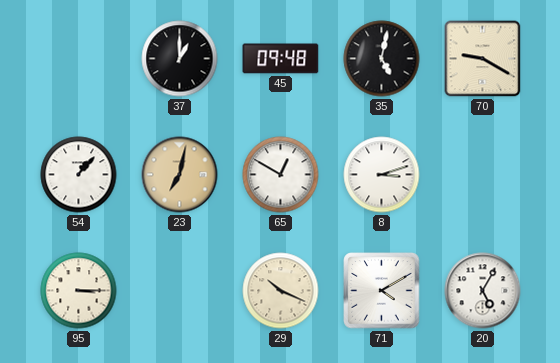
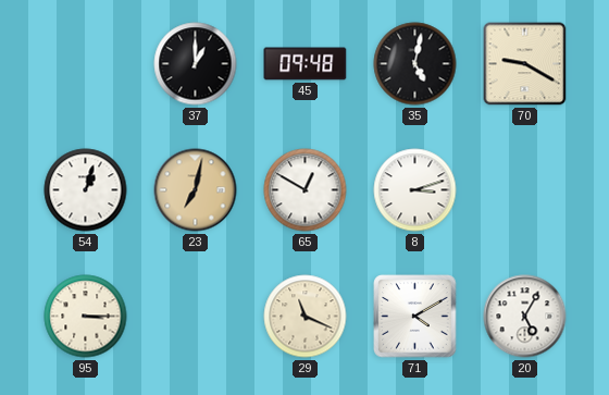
54: 1:07 -> 1:03
29: 10:19 -> 11:19
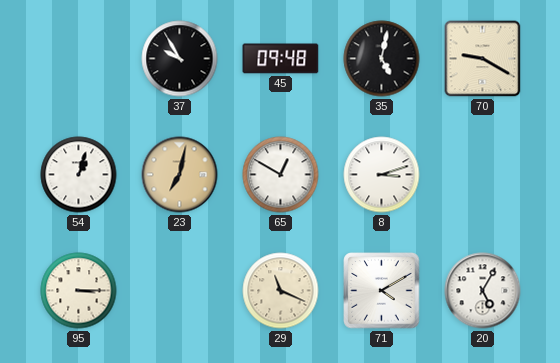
37: 1:00 -> 9:55
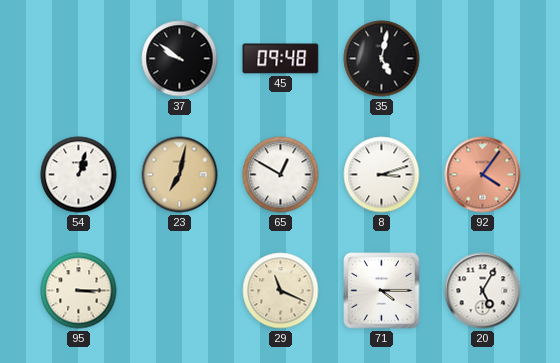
37: 9:55 -> 9:51
70: 9:20 -> none
92: none -> 4:06
71: 4:10 -> 4:15
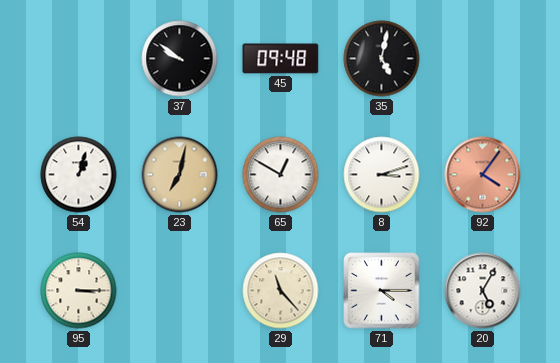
29: 11:19 -> 11:23
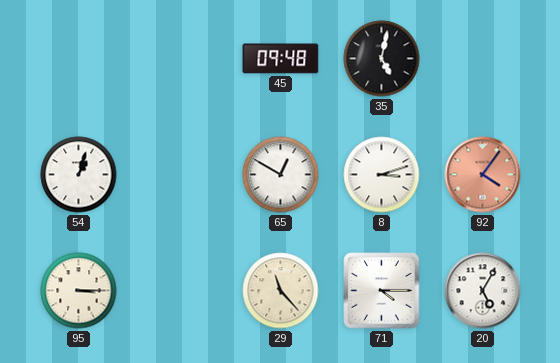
37: 9:51 -> none
23: 7:02 -> none
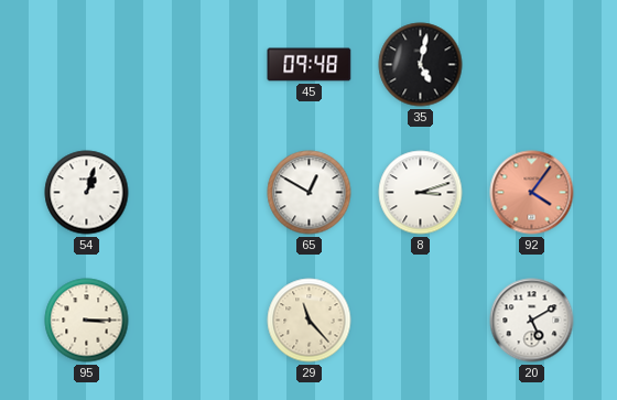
71: 4:15 -> none
20: 5:05 -> 5:10
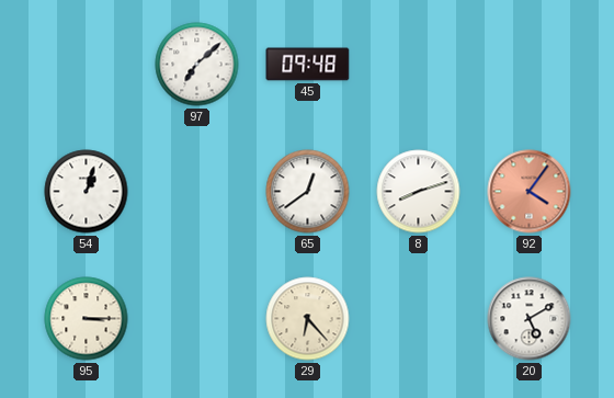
97: none -> 7:08
35: 5:02 -> none
65: 12:50 -> 12:39
8: 3:12 -> 8:12
29: 11:23 -> 6:23
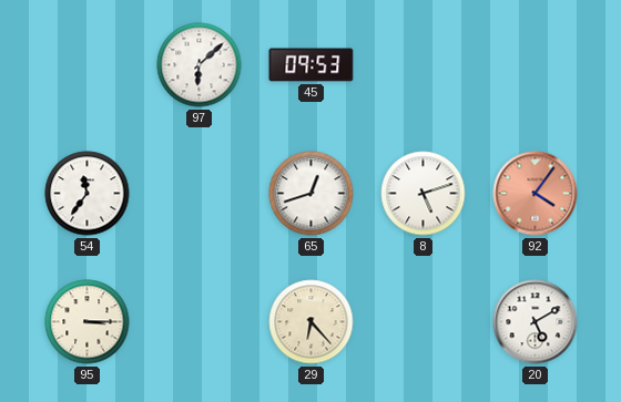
97: 7:08 -> 6:08
45: 09:48 -> 09:53
54: 1:03 -> 11:36
65: 12:39 -> 12:42
8: 8:12 -> 5:12
